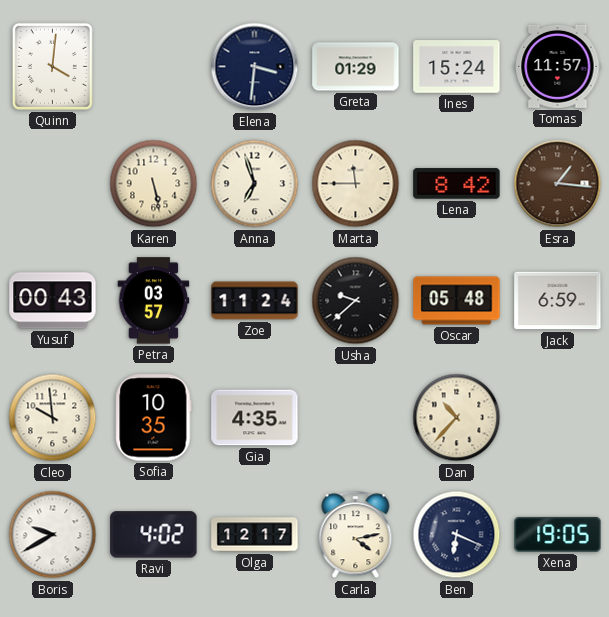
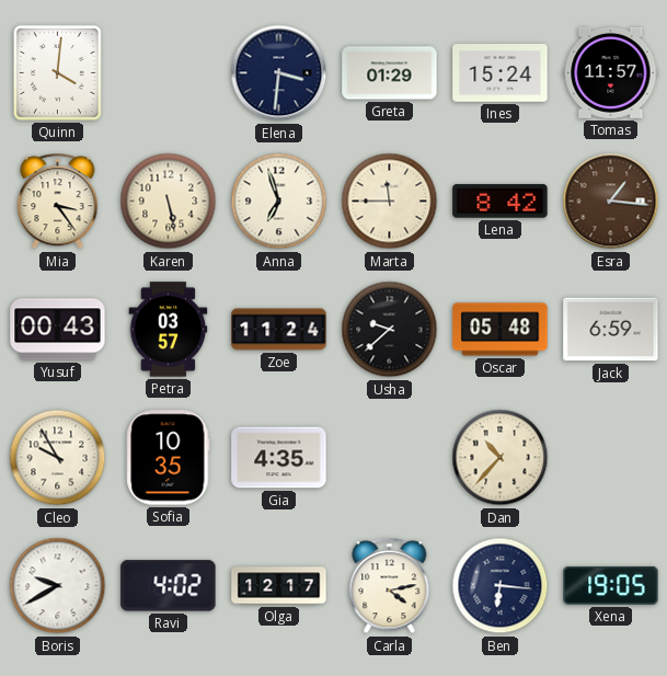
Mia: none -> 3:24
Cleo: 9:59 -> 9:55
Ben: 6:19 -> 6:16
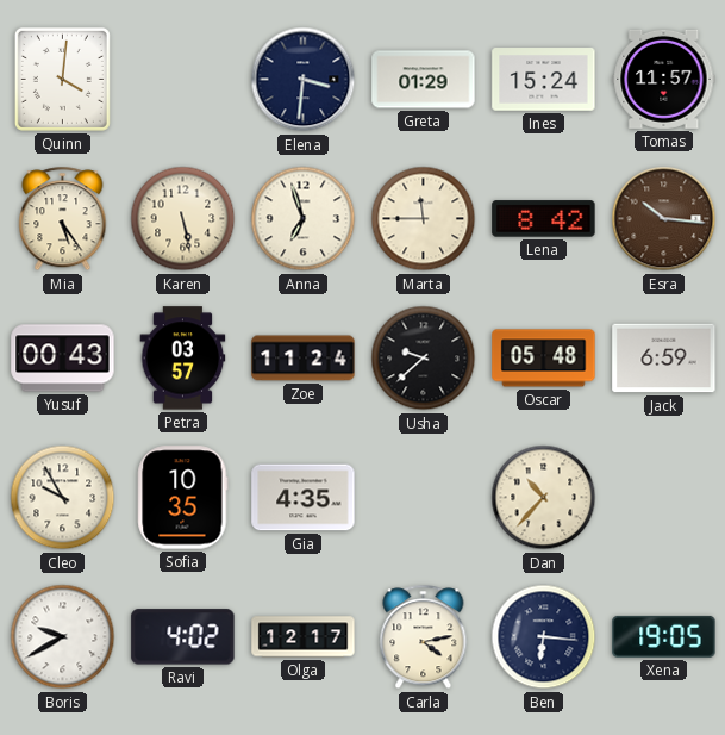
Mia: 3:24 -> 5:24
Esra: 1:16 -> 10:16
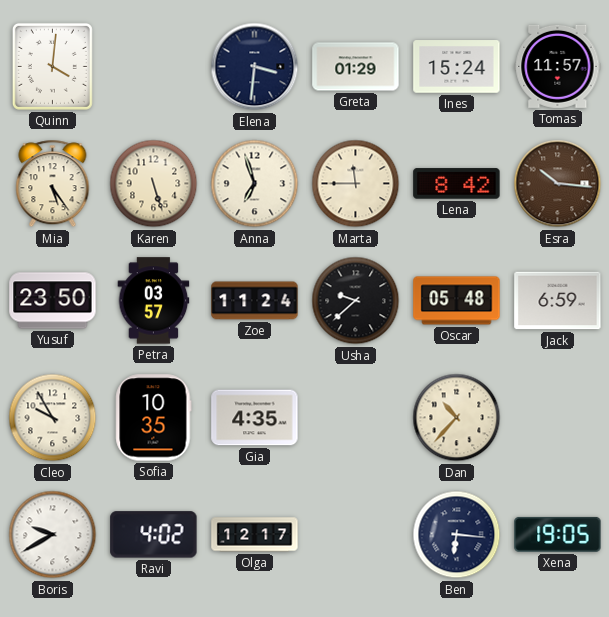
Karen: 5:28 -> 5:27
Yusuf: 00:43 -> 23:50
Carla: 4:13 -> none
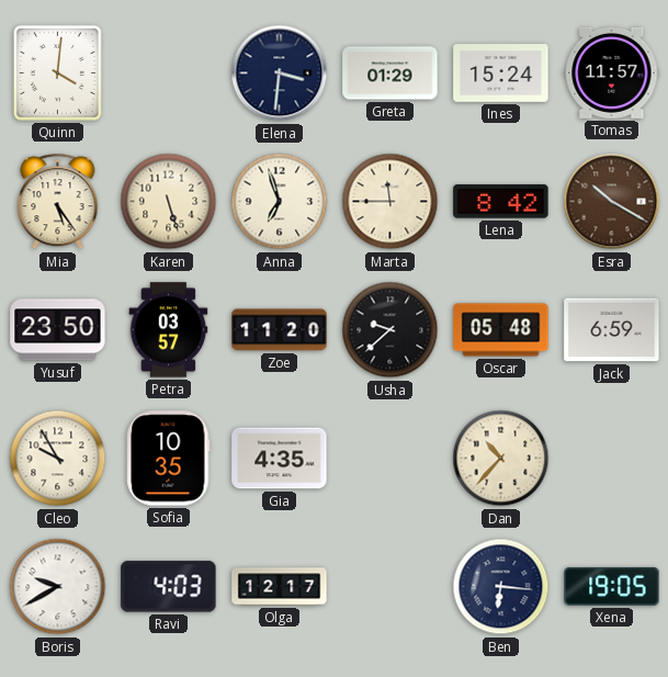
Esra: 10:16 -> 10:20
Zoe: 11:24 -> 11:20
Ravi: 4:02 -> 4:03
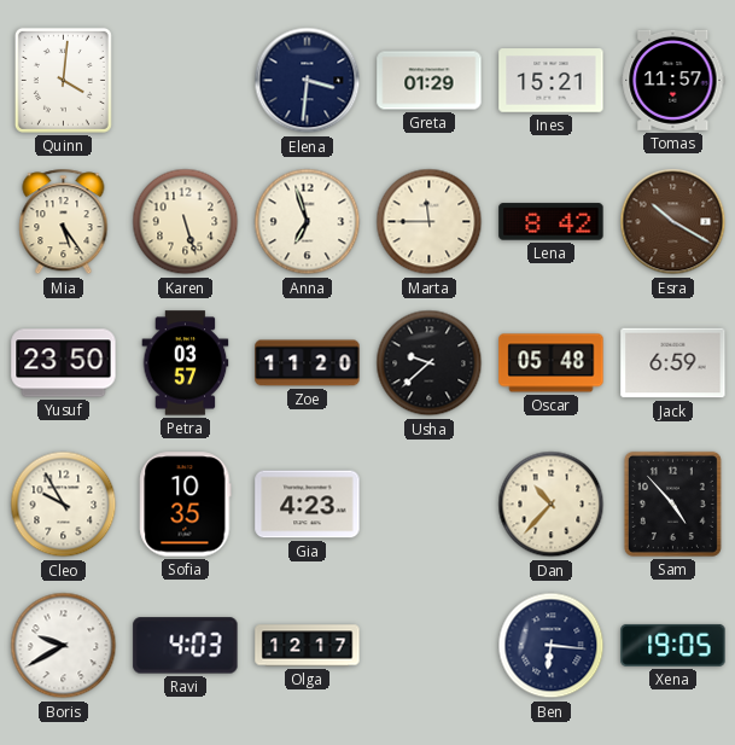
Ines: 15:24 -> 15:21
Gia: 4:35 -> 4:23
Sam: none -> 4:53
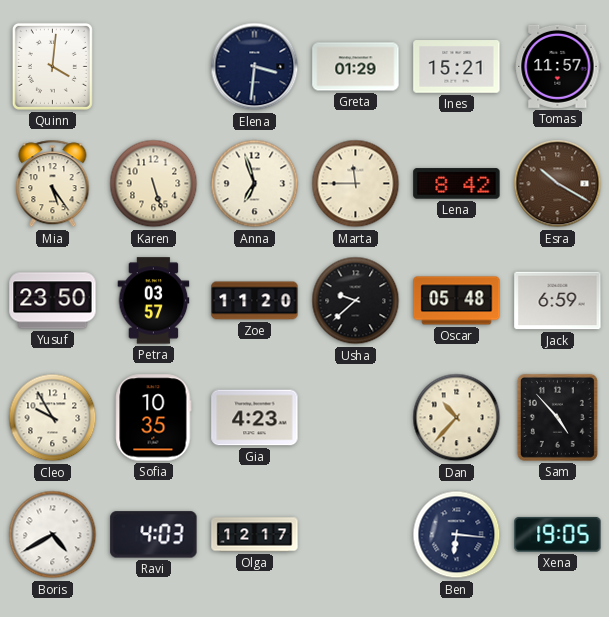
Boris: 9:40 -> 4:40
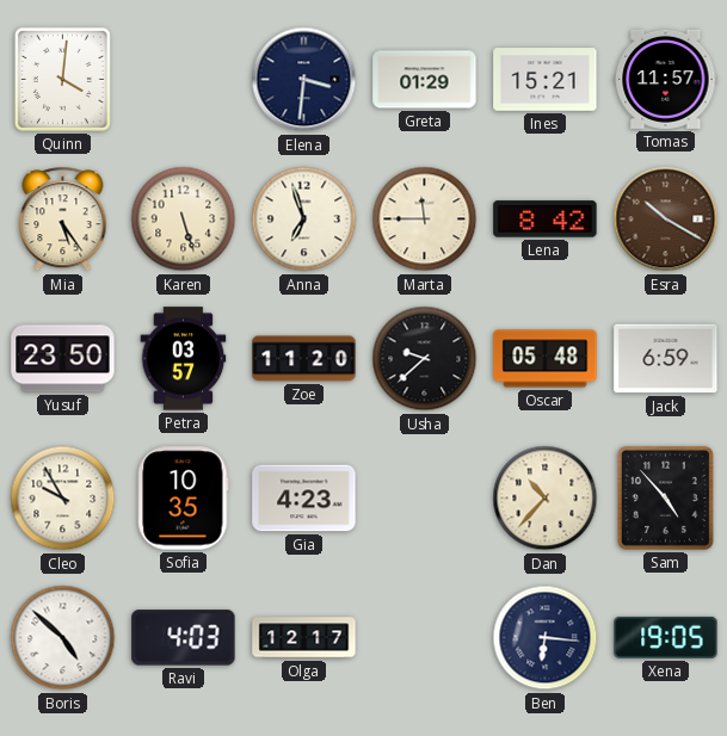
Boris: 4:40 -> 4:52
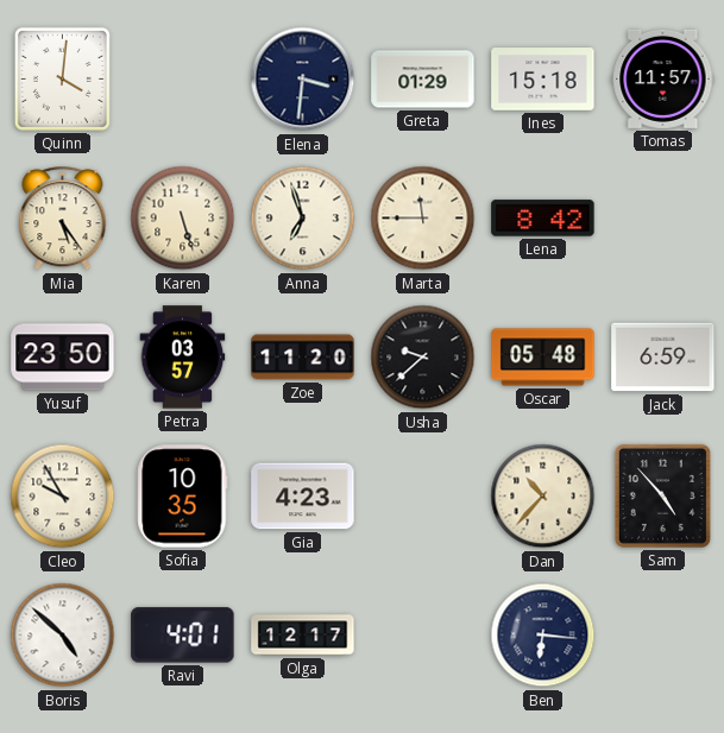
Ines: 15:21 -> 15:18
Esra: 10:20 -> none
Ravi: 4:03 -> 4:01
Xena: 19:05 -> none
